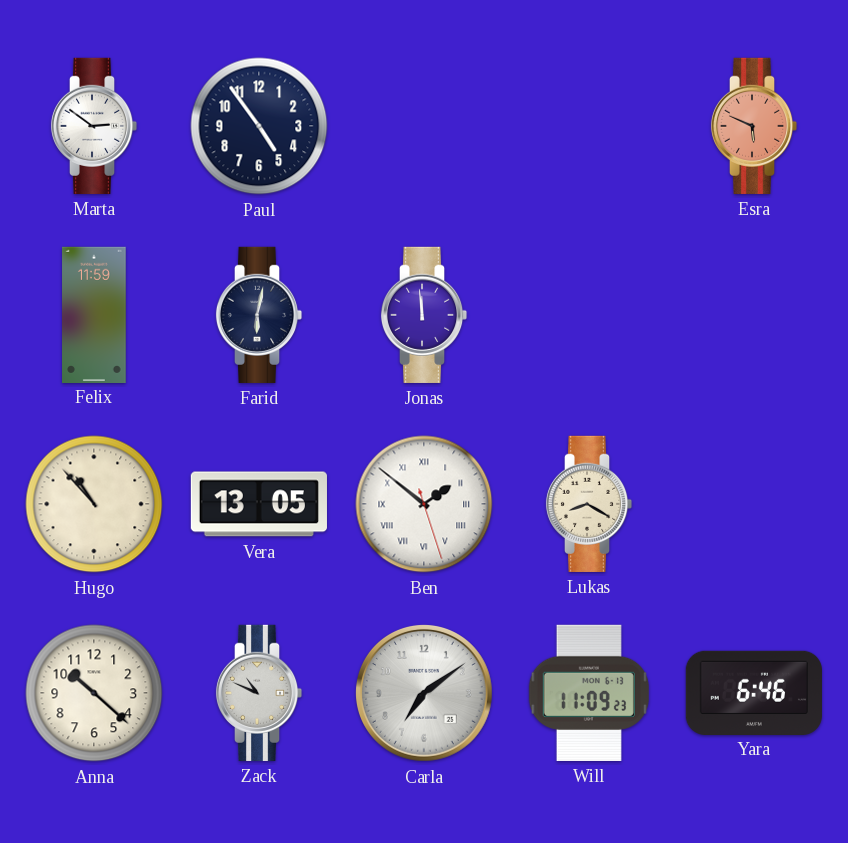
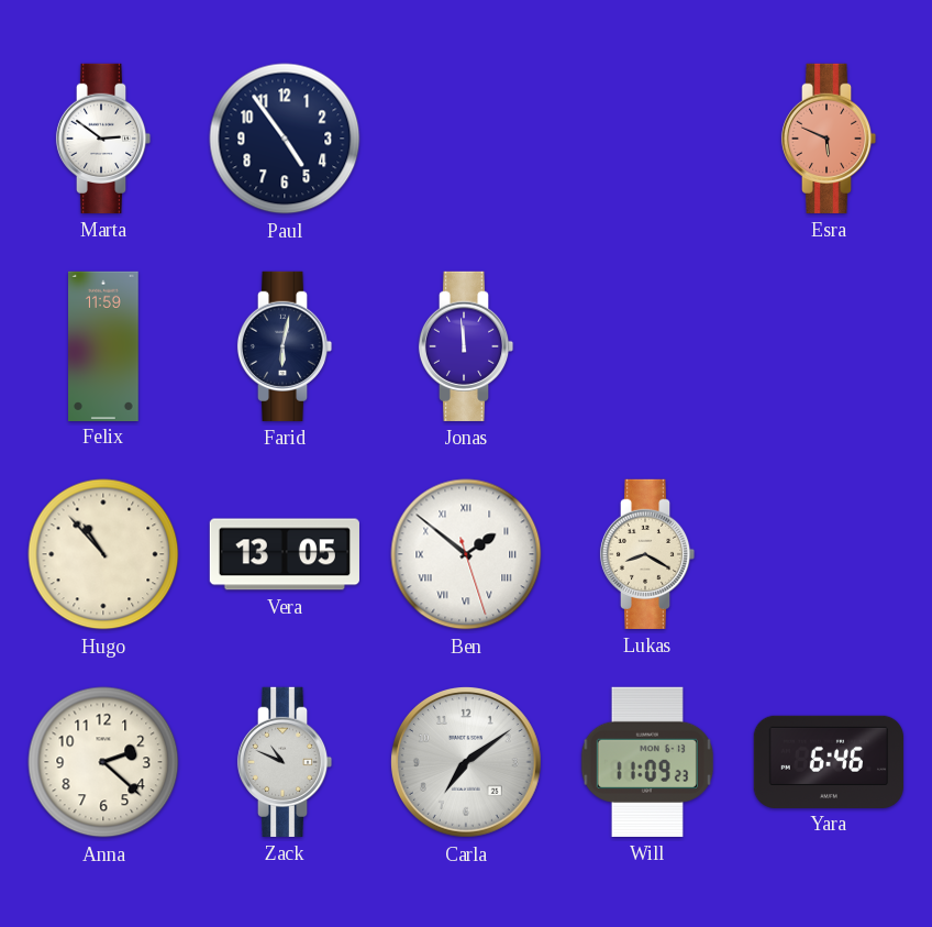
Anna: 10:22 -> 2:22
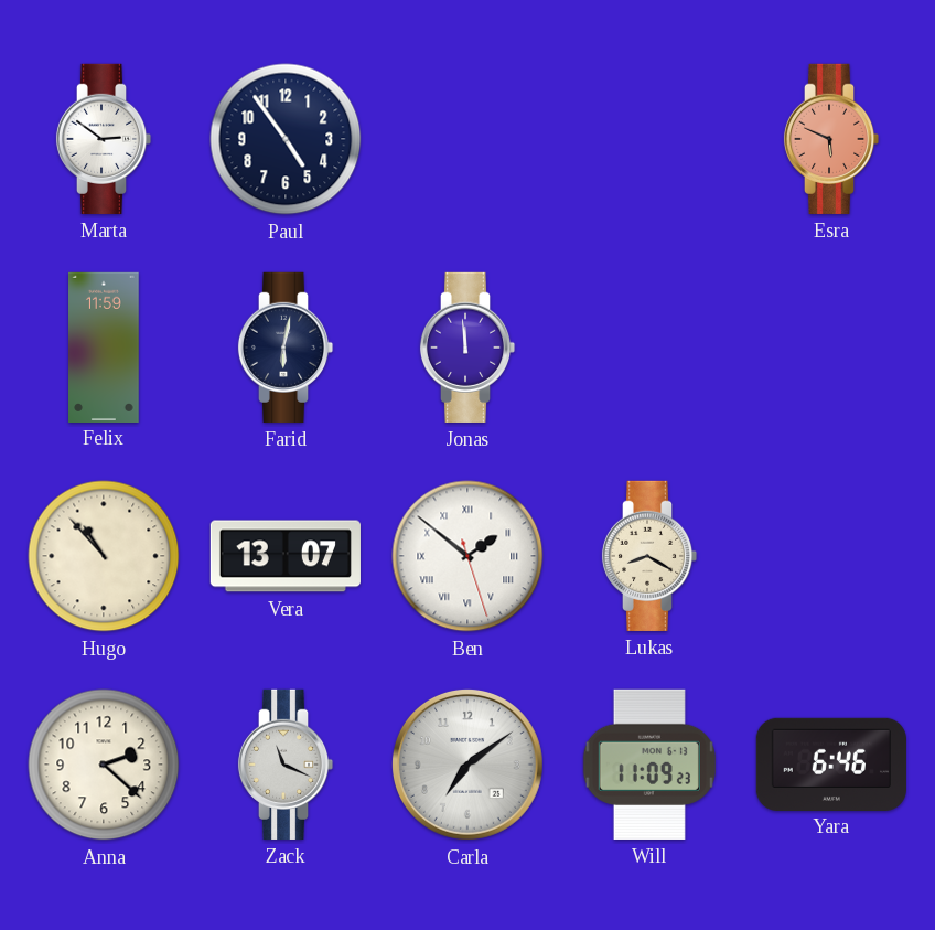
Vera: 13:05 -> 13:07
Zack: 10:49 -> 11:19
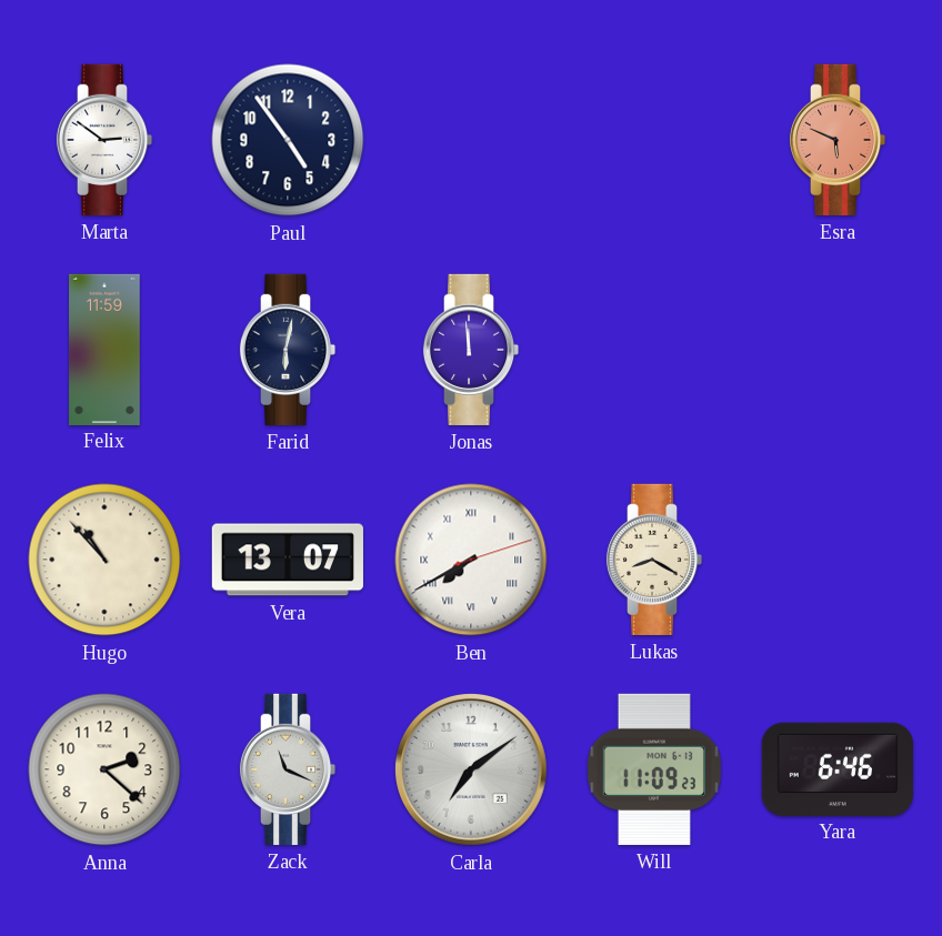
Ben: 1:51 -> 7:40
